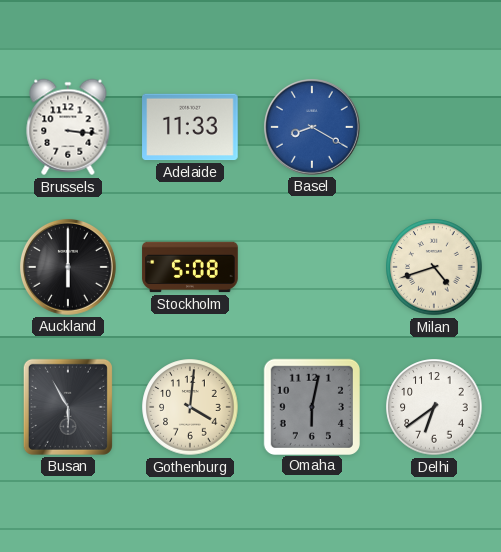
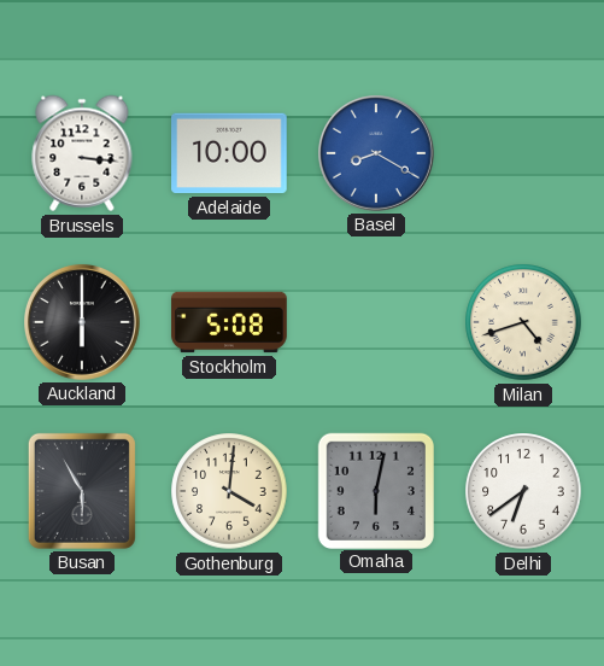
Adelaide: 11:33 -> 10:00
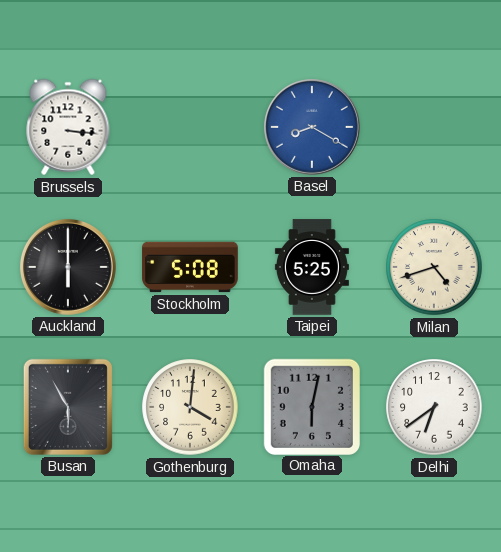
Adelaide: 10:00 -> none
Taipei: none -> 5:25
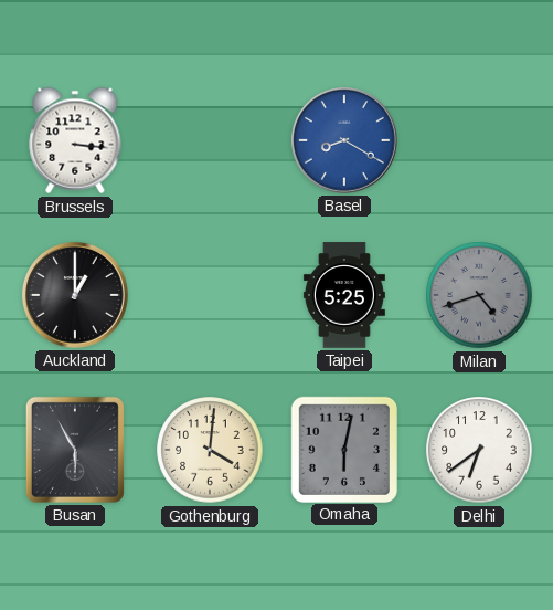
Auckland: 6:00 -> 1:00
Stockholm: 5:08 -> none
Milan dial: cream -> grey
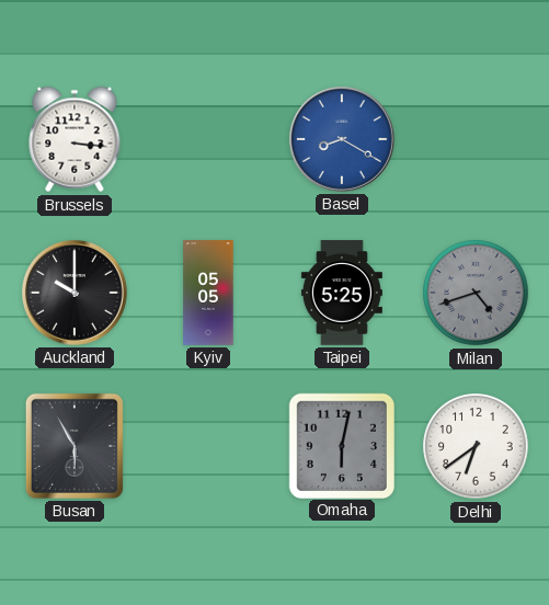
Auckland: 1:00 -> 10:00
Kyiv: none -> 05:05
Gothenburg: 4:01 -> none
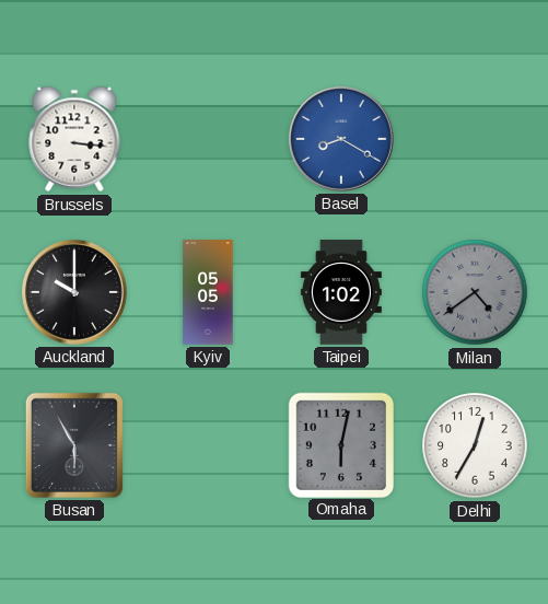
Taipei: 5:25 -> 1:02
Milan: 4:42 -> 4:39
Delhi: 6:39 -> 12:35
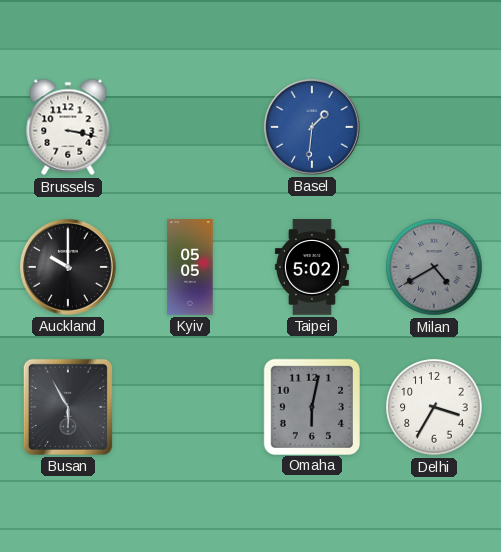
Brussels: 3:16 -> 3:17
Basel: 8:20 -> 1:31
Taipei: 1:02 -> 5:02
Milan: 4:39 -> 4:40
Delhi: 12:35 -> 3:35
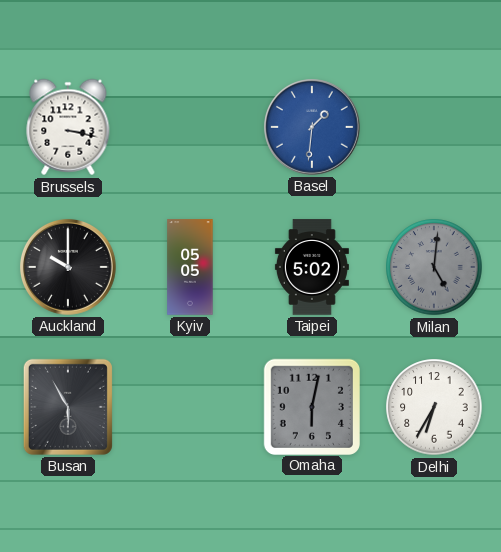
Milan: 4:40 -> 5:01
Delhi: 3:35 -> 6:35
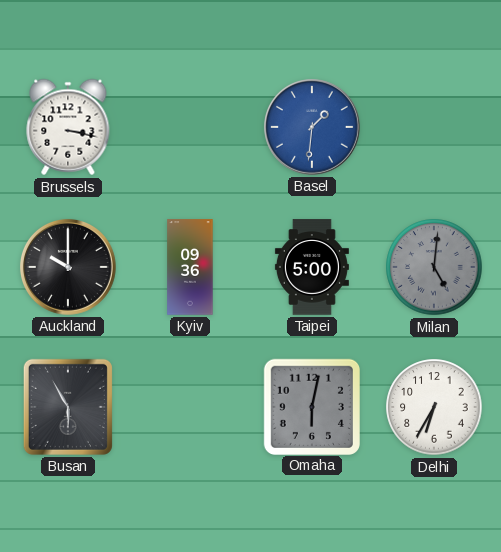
Kyiv: 05:05 -> 09:36
Taipei: 5:02 -> 5:00
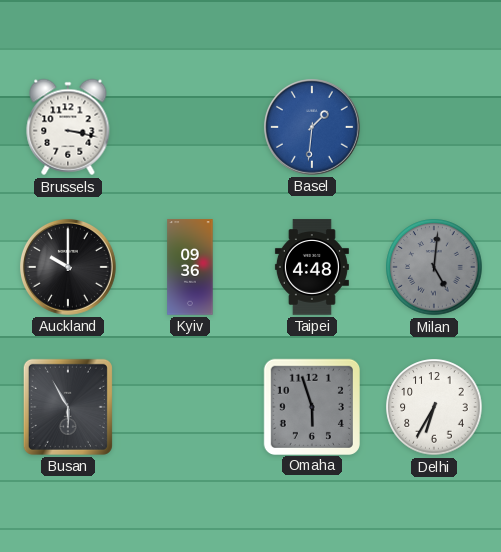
Taipei: 5:00 -> 4:48
Omaha: 6:02 -> 5:57
